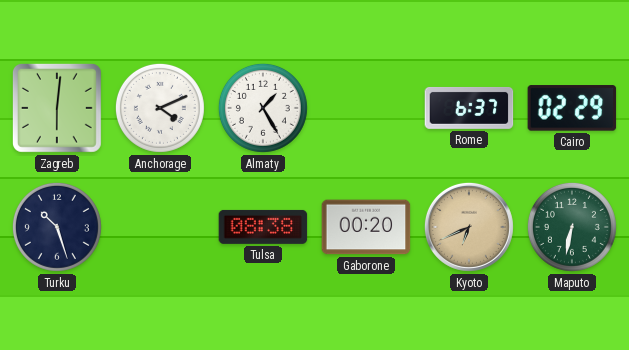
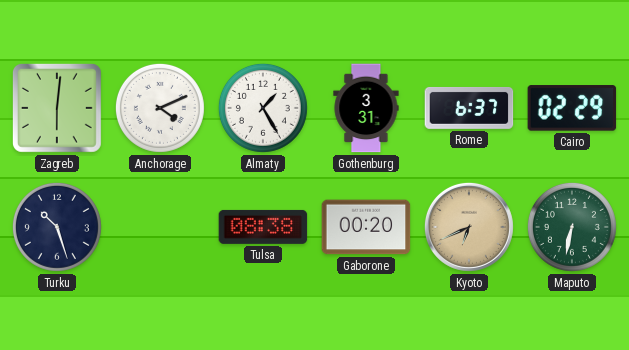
Gothenburg: none -> 3:31
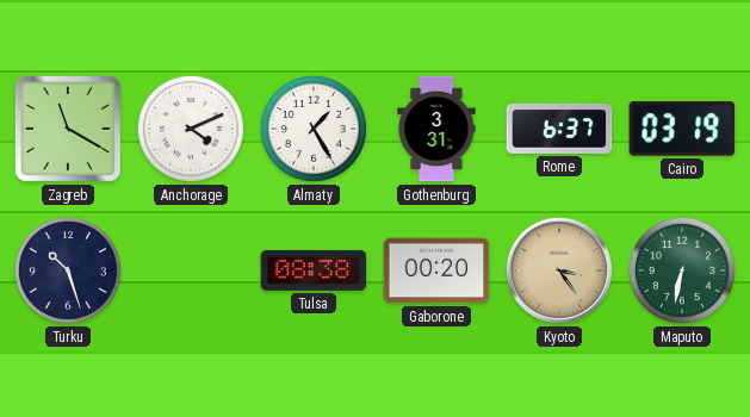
Zagreb: 6:01 -> 11:20
Cairo: 02:29 -> 03:19
Kyoto: 6:41 -> 3:24
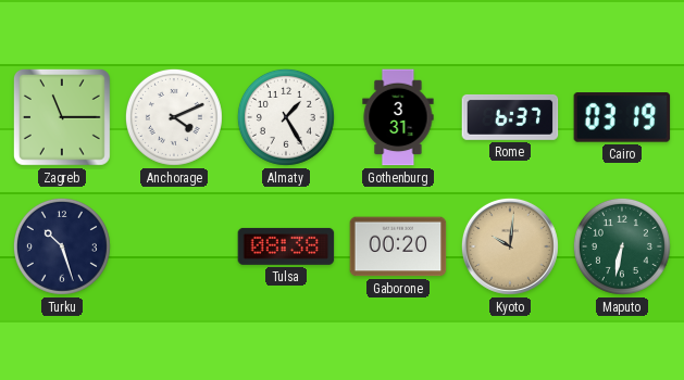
Zagreb: 11:20 -> 11:15
Kyoto: 3:24 -> 10:01
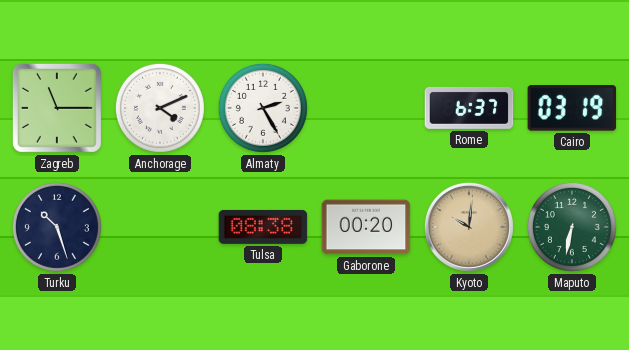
Almaty: 1:25 -> 2:25
Gothenburg: 3:31 -> none
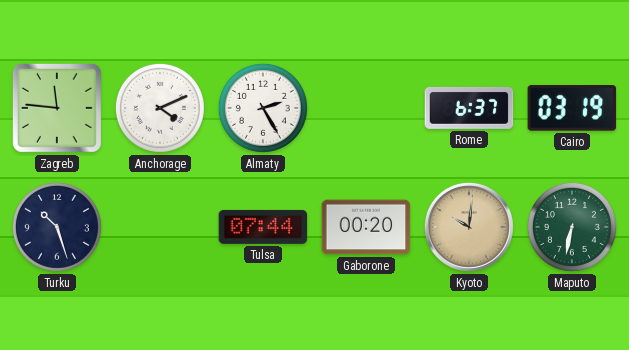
Zagreb: 11:15 -> 11:46
Tulsa: 08:38 -> 07:44
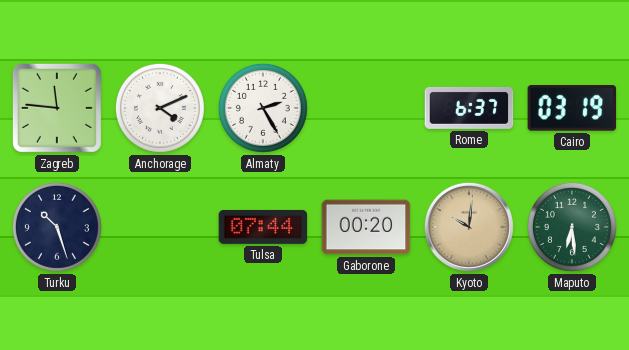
Maputo: 6:32 -> 6:29
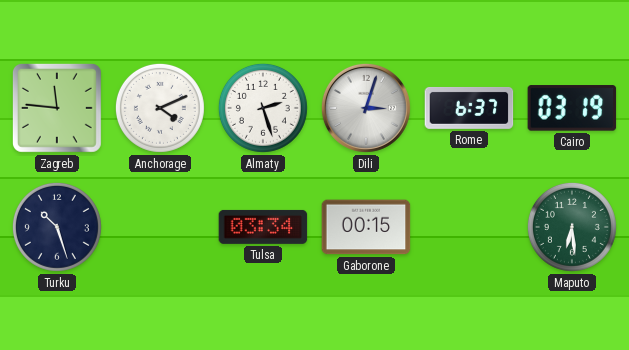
Almaty: 2:25 -> 2:27
Dili: none -> 3:03
Tulsa: 07:44 -> 03:34
Gaborone: 00:20 -> 00:15
Kyoto: 10:01 -> none
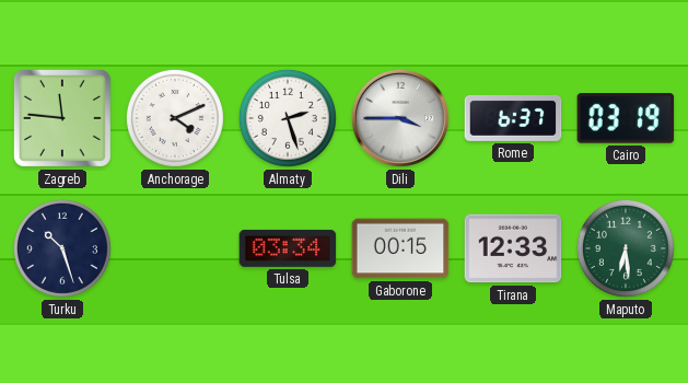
Dili: 3:03 -> 3:45
Tirana: none -> 12:33
